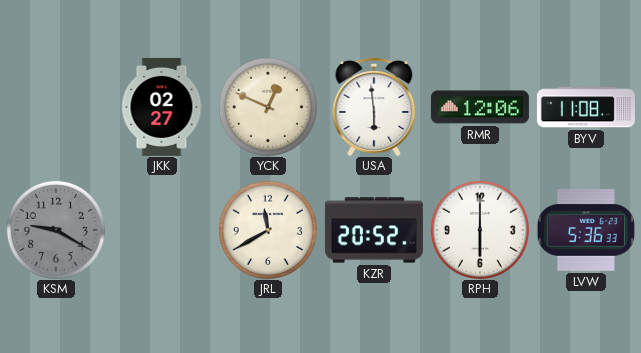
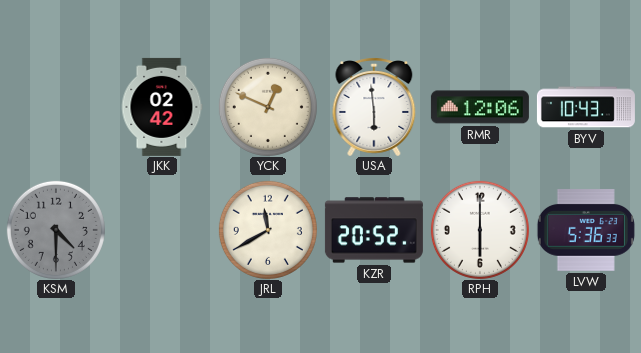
JKK: 02:27 -> 02:42
BYV: 11:08 -> 10:43
KSM: 9:20 -> 4:30
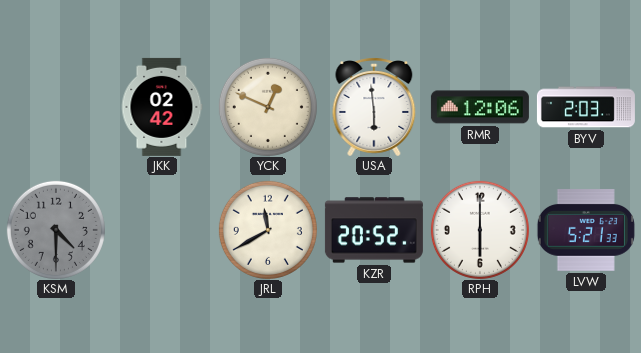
BYV: 10:43 -> 2:03
LVW: 5:36 -> 5:21
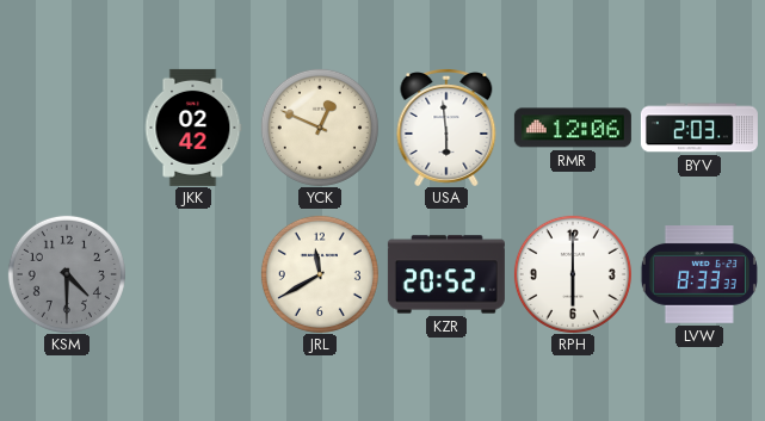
LVW: 5:21 -> 8:33
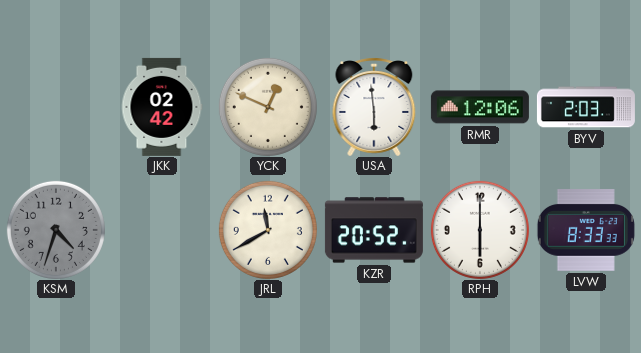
KSM: 4:30 -> 4:33
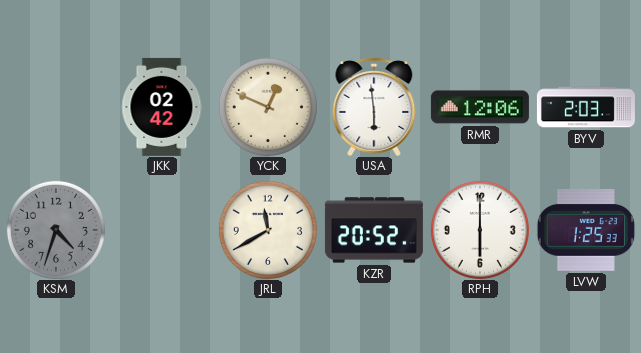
LVW: 8:33 -> 1:25
